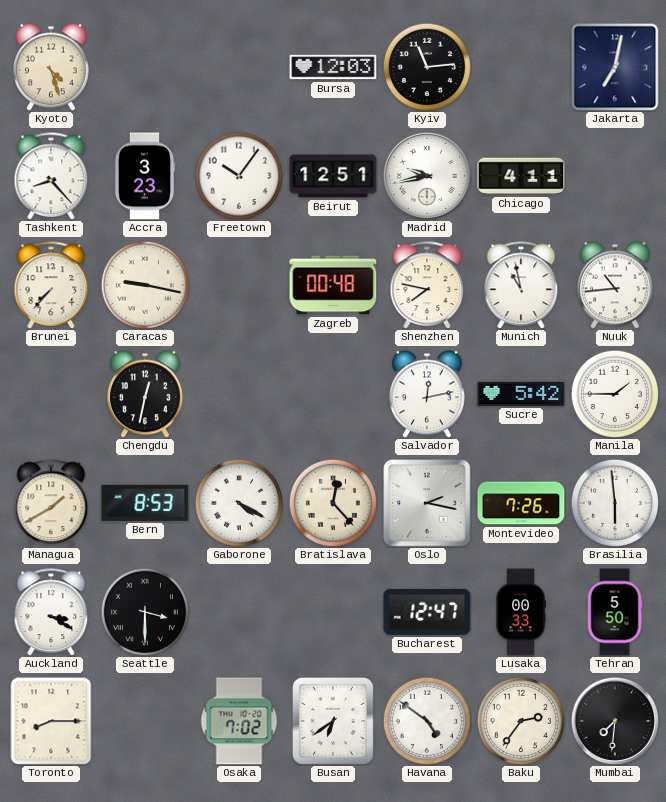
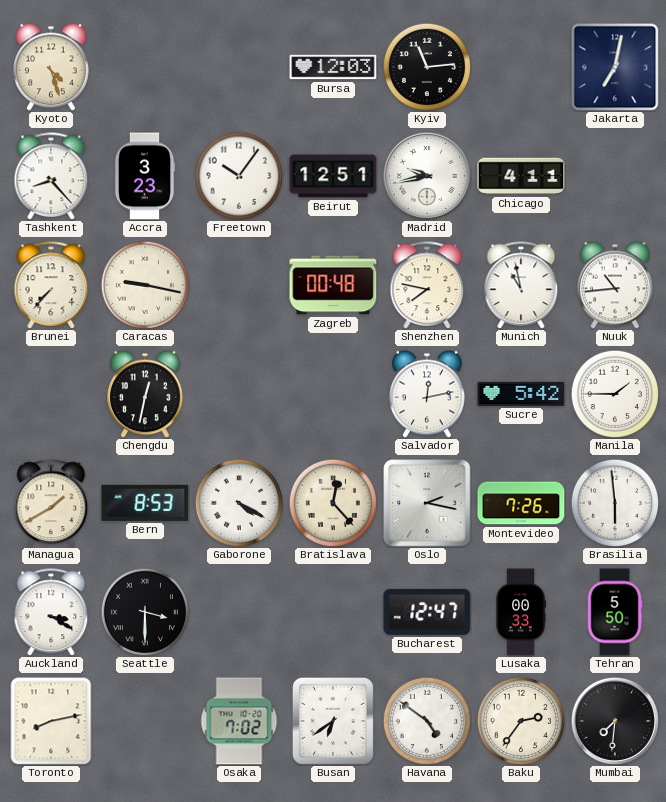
Toronto: 8:15 -> 8:13
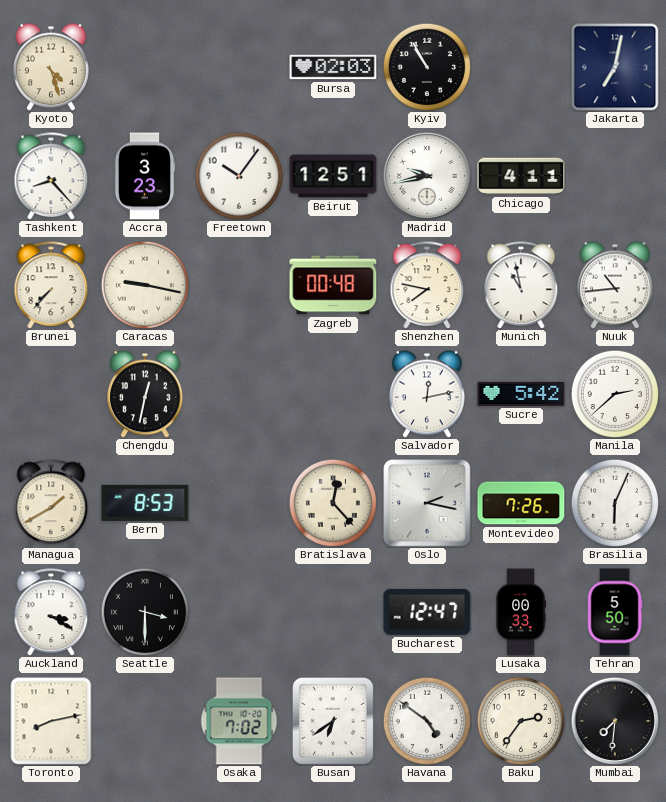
Bursa: 12:03 -> 02:03
Kyiv: 11:14 -> 10:55
Manila: 1:45 -> 2:38
Gaborone: 4:20 -> none
Brasilia: 5:59 -> 6:04
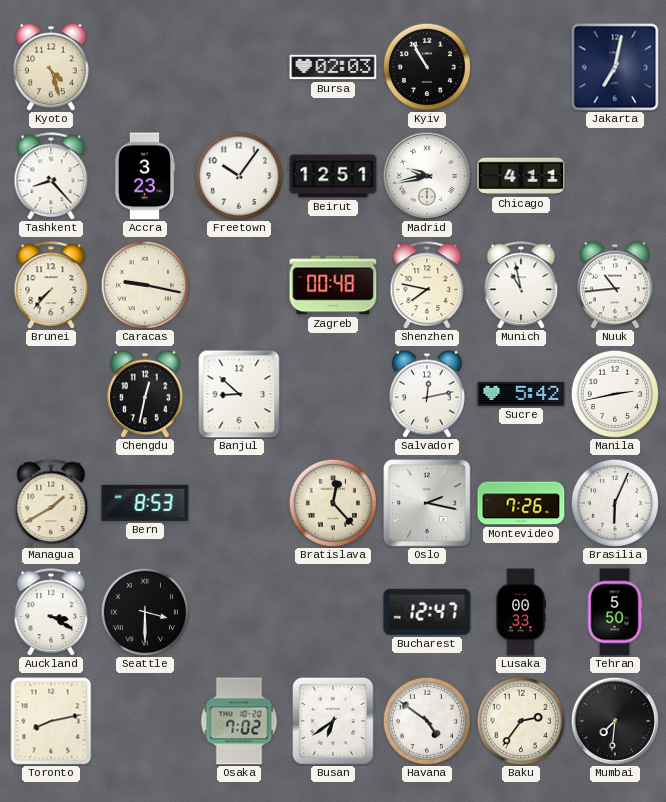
Banjul: none -> 8:52
Manila: 2:38 -> 2:43
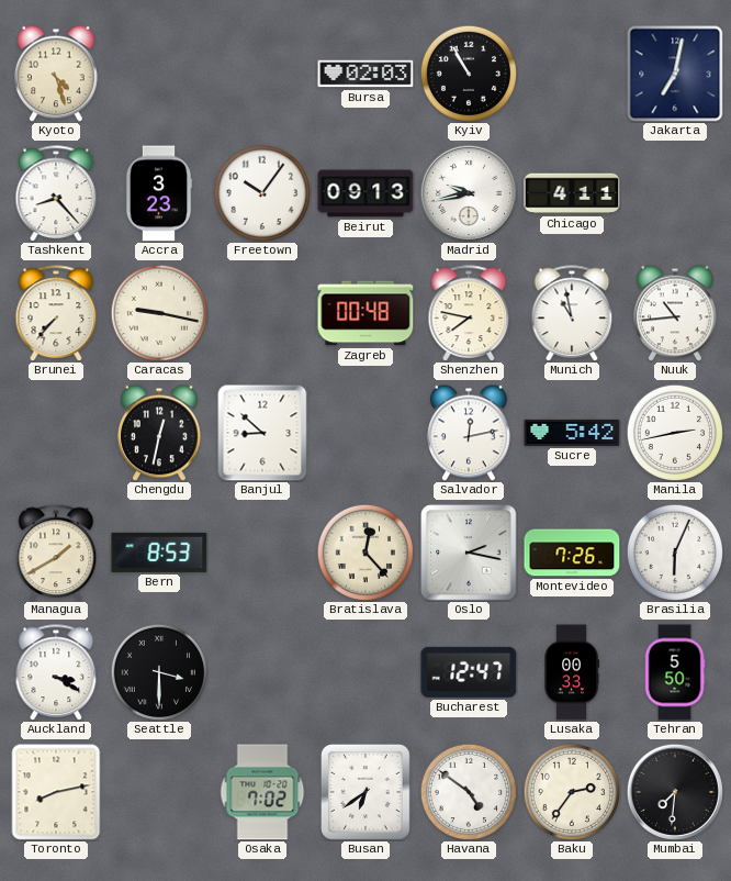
Beirut: 12:51 -> 09:13
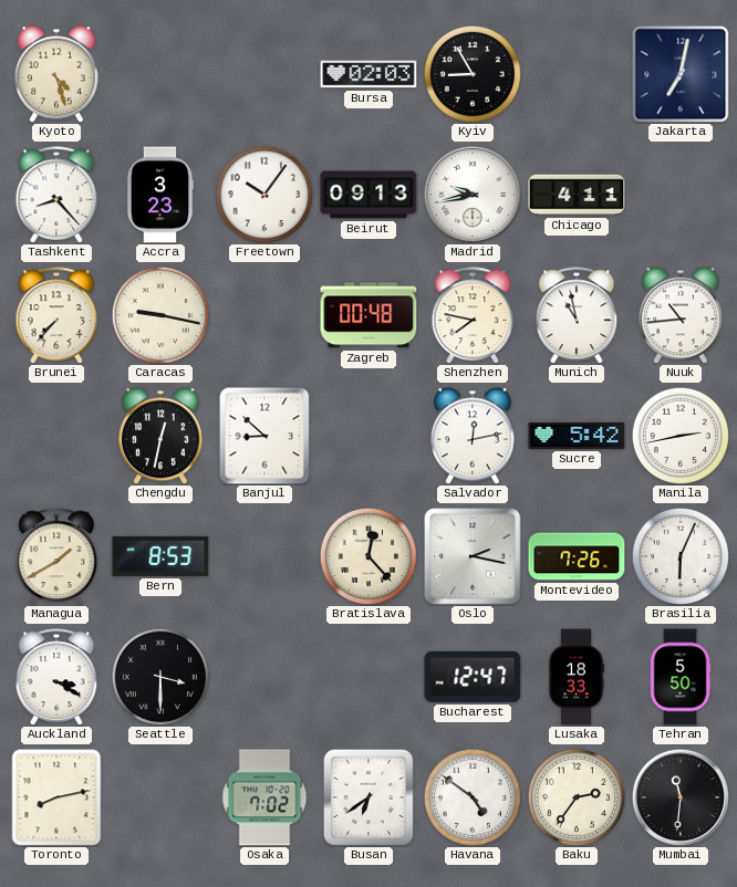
Kyiv: 10:55 -> 8:55
Lusaka: 00:33 -> 18:33
Mumbai: 7:31 -> 11:31
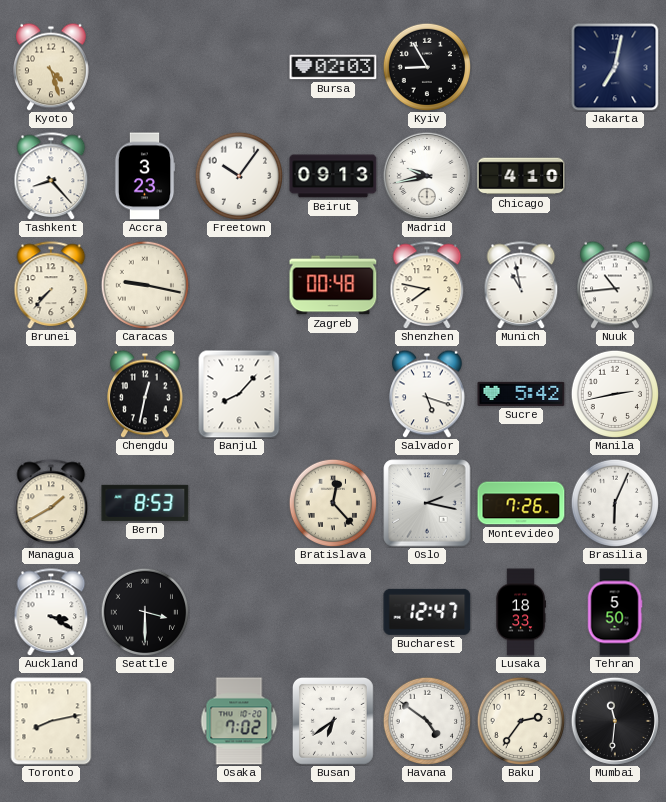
Chicago: 4:11 -> 4:10
Banjul: 8:52 -> 8:07
Salvador: 12:13 -> 5:18
